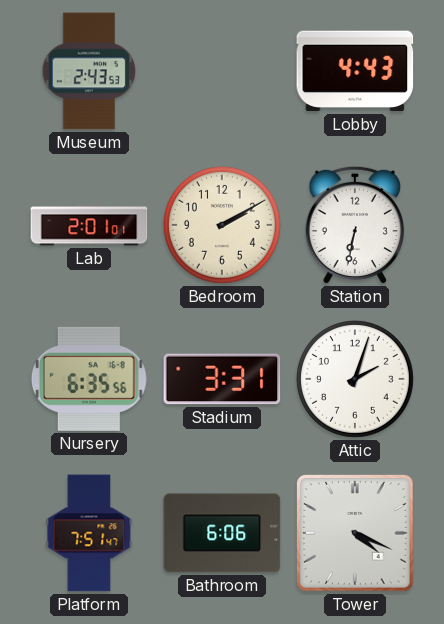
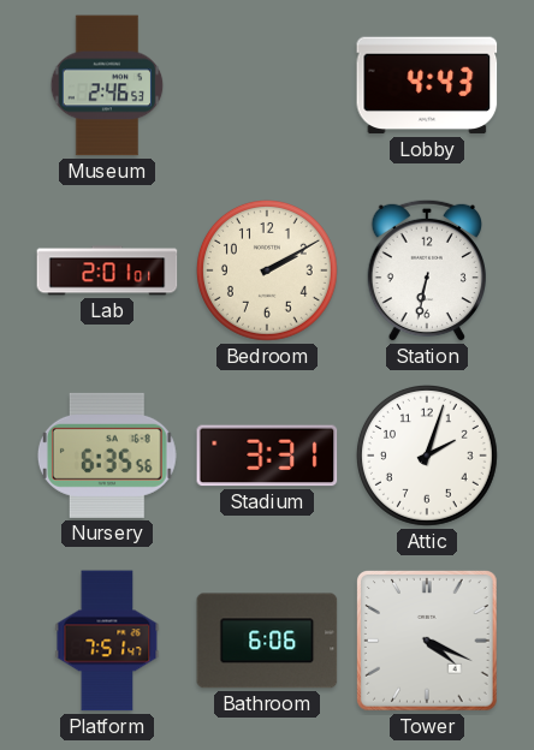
Museum: 2:43 -> 2:46
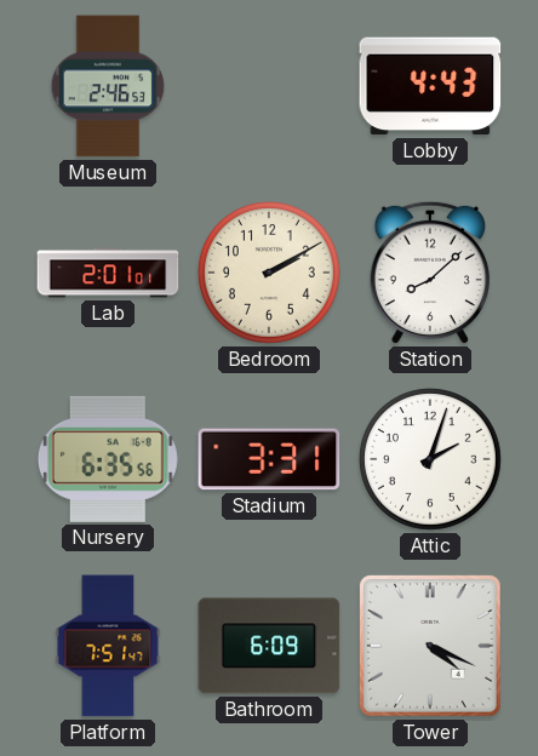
Station: 6:32 -> 8:08
Bathroom: 6:06 -> 6:09
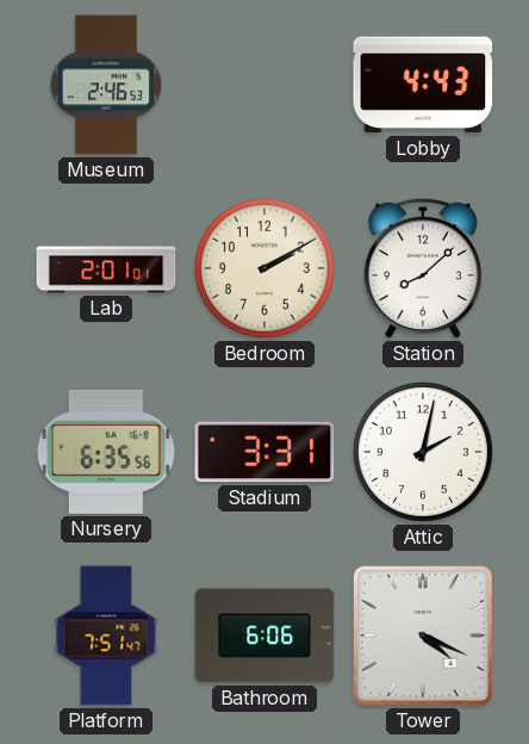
Attic: 2:03 -> 2:02
Bathroom: 6:09 -> 6:06
